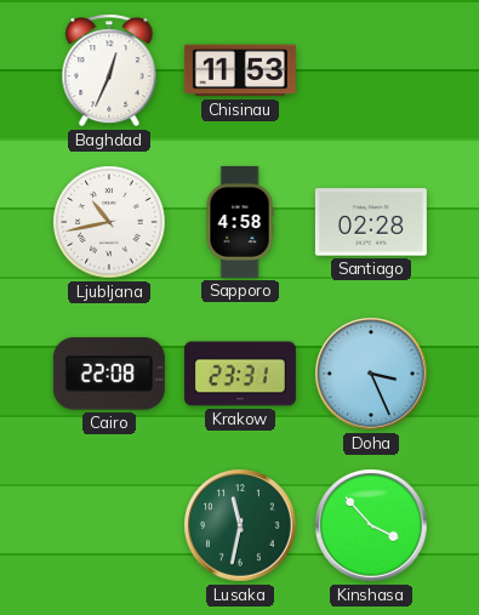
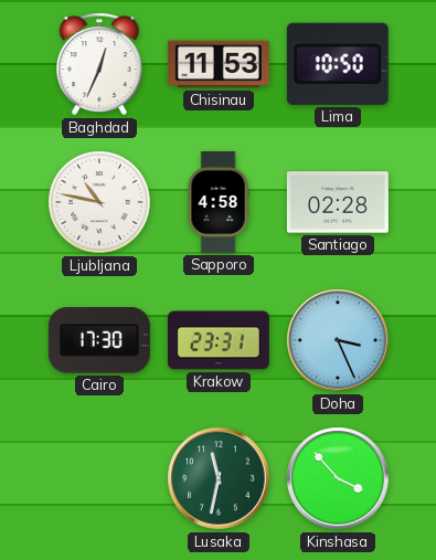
Lima: none -> 10:50
Ljubljana: 10:43 -> 10:47
Cairo: 22:08 -> 17:30
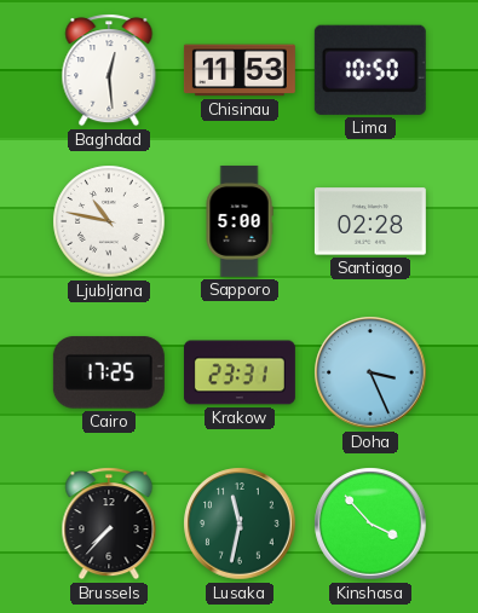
Baghdad: 12:34 -> 12:29
Sapporo: 4:58 -> 5:00
Cairo: 17:30 -> 17:25
Brussels: none -> 7:37
